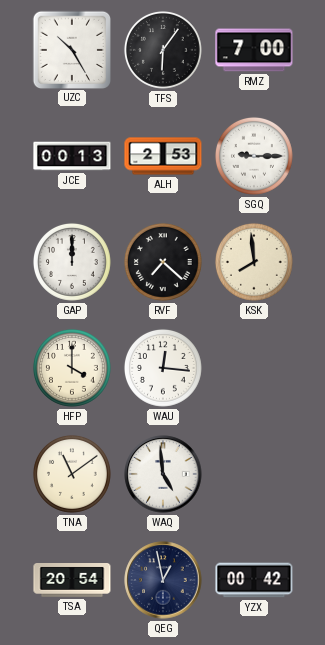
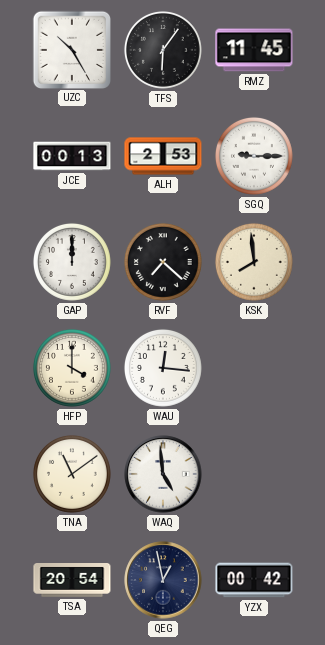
RMZ: 7:00 -> 11:45
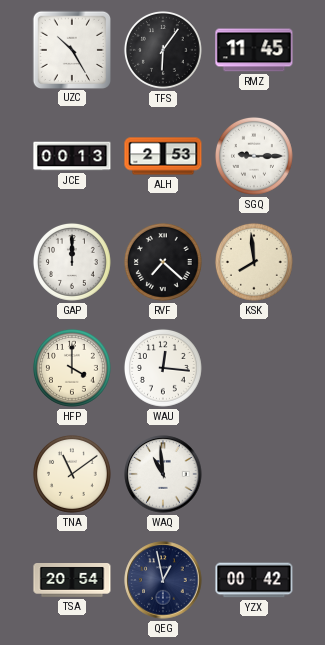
WAQ: 4:59 -> 10:59
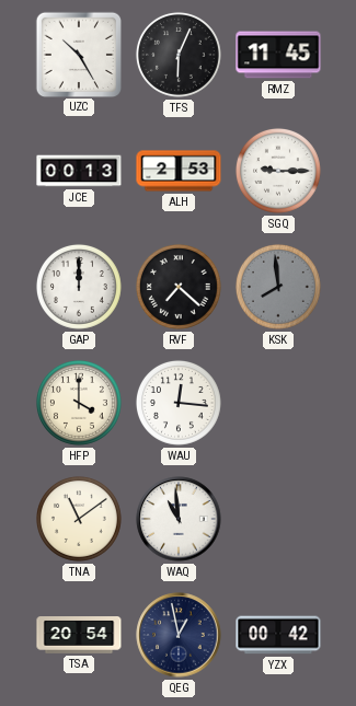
TFS: 6:06 -> 6:04
KSK dial: cream -> grey
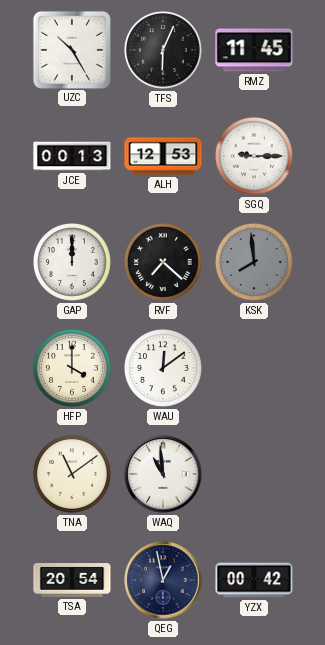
ALH: 2:53 -> 12:53
WAU: 12:16 -> 12:09
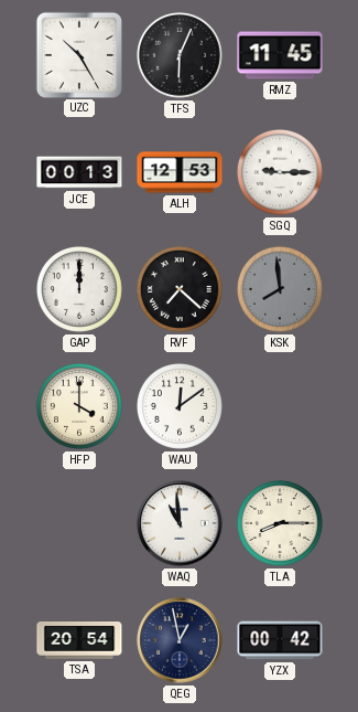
TNA: 11:09 -> none
TLA: none -> 8:15
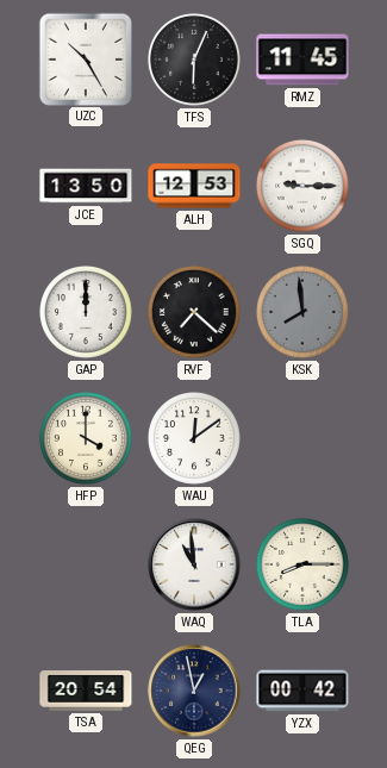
JCE: 00:13 -> 13:50
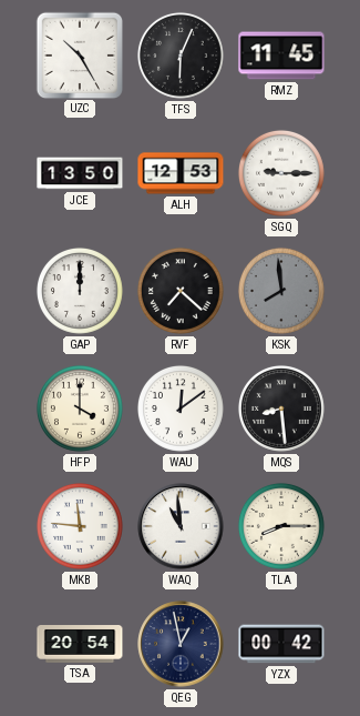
MQS: none -> 8:29
MKB: none -> 11:46
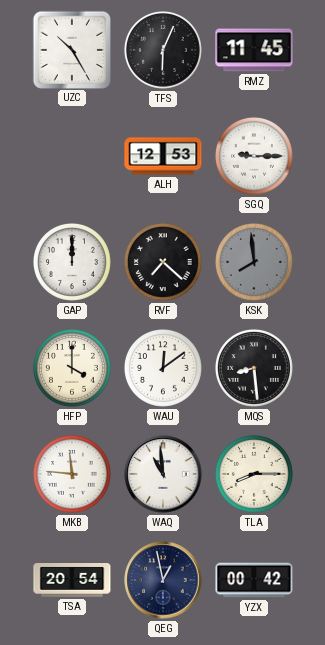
JCE: 13:50 -> none
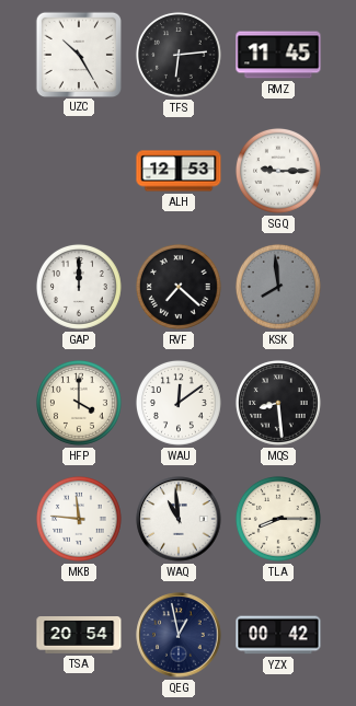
TFS: 6:04 -> 6:14
